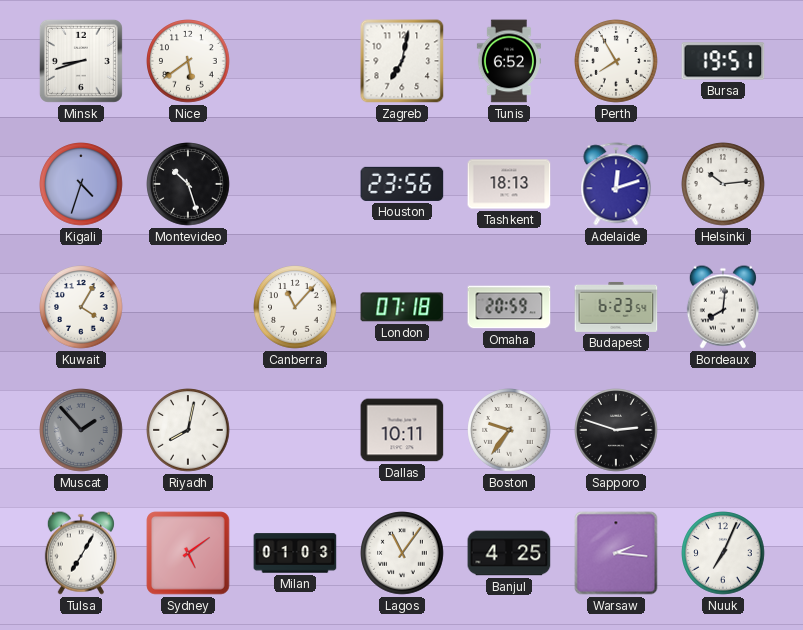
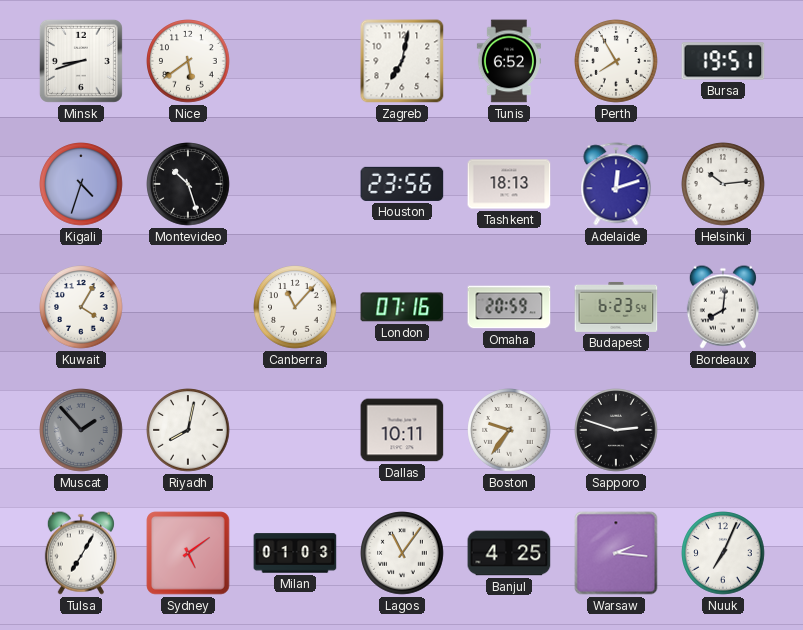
London: 07:18 -> 07:16
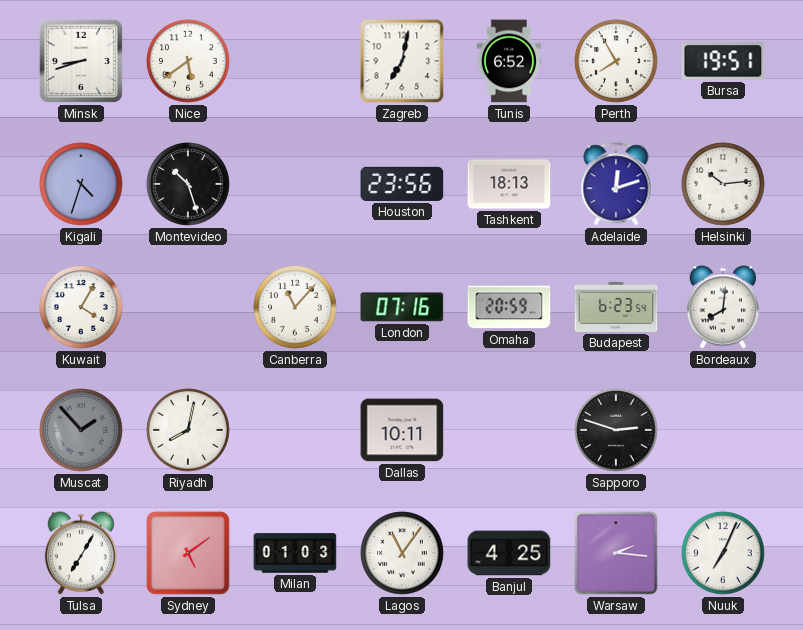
Boston: 9:36 -> none
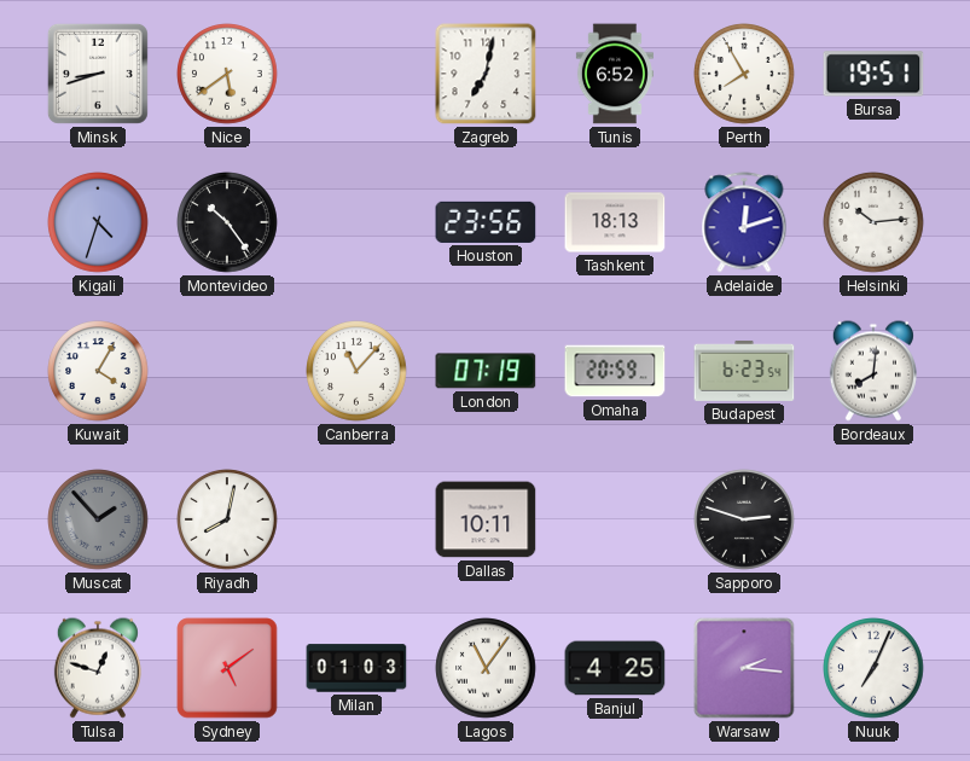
Montevideo: 10:27 -> 10:24
London: 07:16 -> 07:19
Tulsa: 7:05 -> 12:48
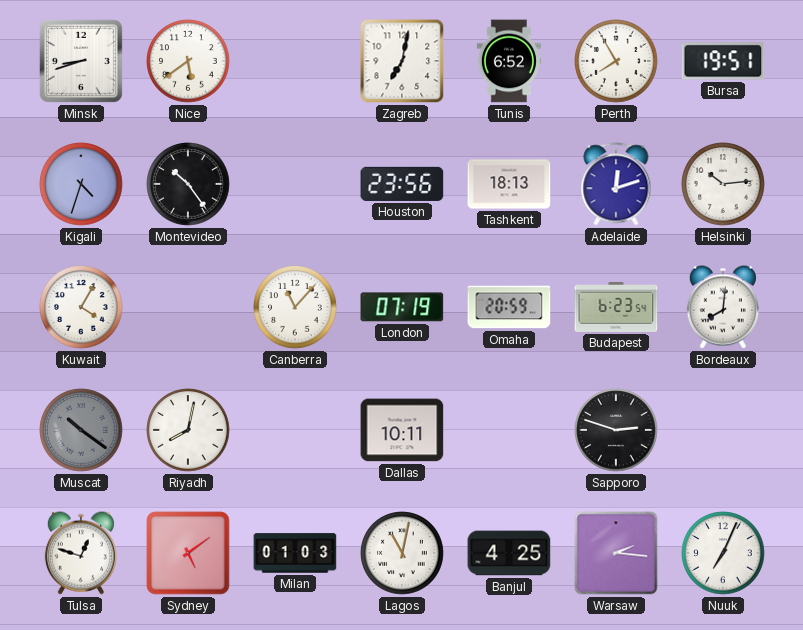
Muscat: 1:53 -> 10:21
Lagos: 11:06 -> 11:02
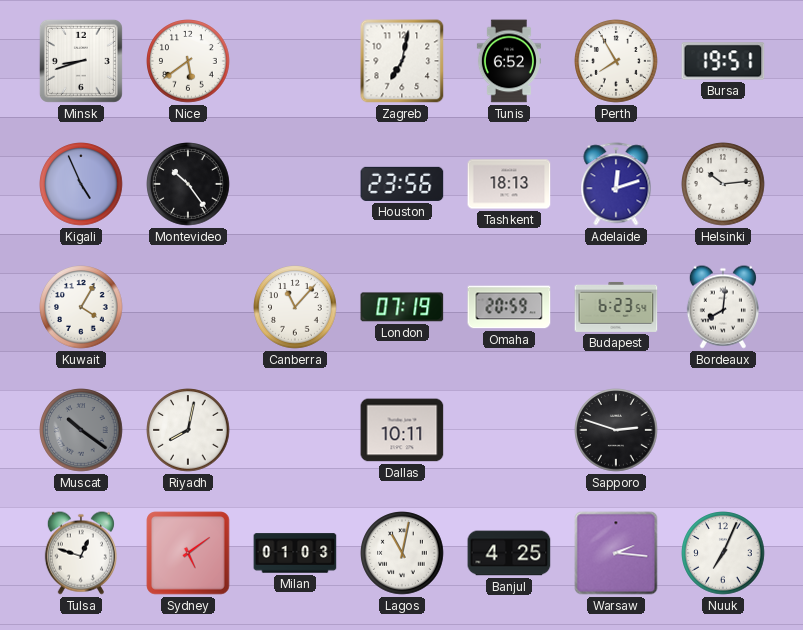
Kigali: 4:33 -> 4:56
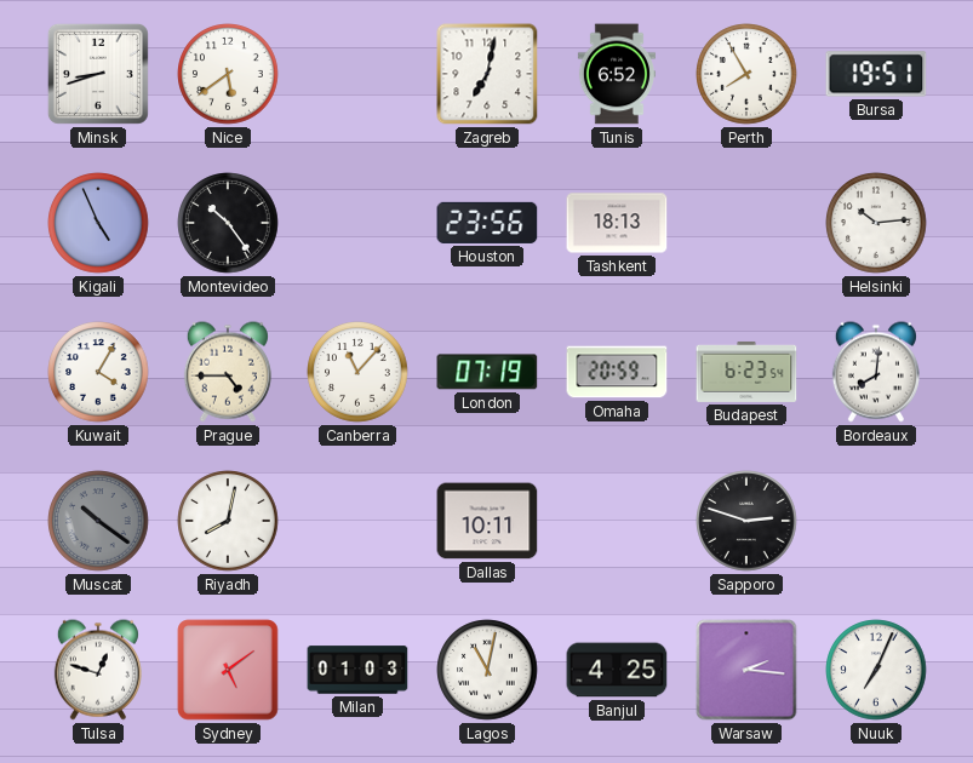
Adelaide: 12:12 -> none
Prague: none -> 4:45
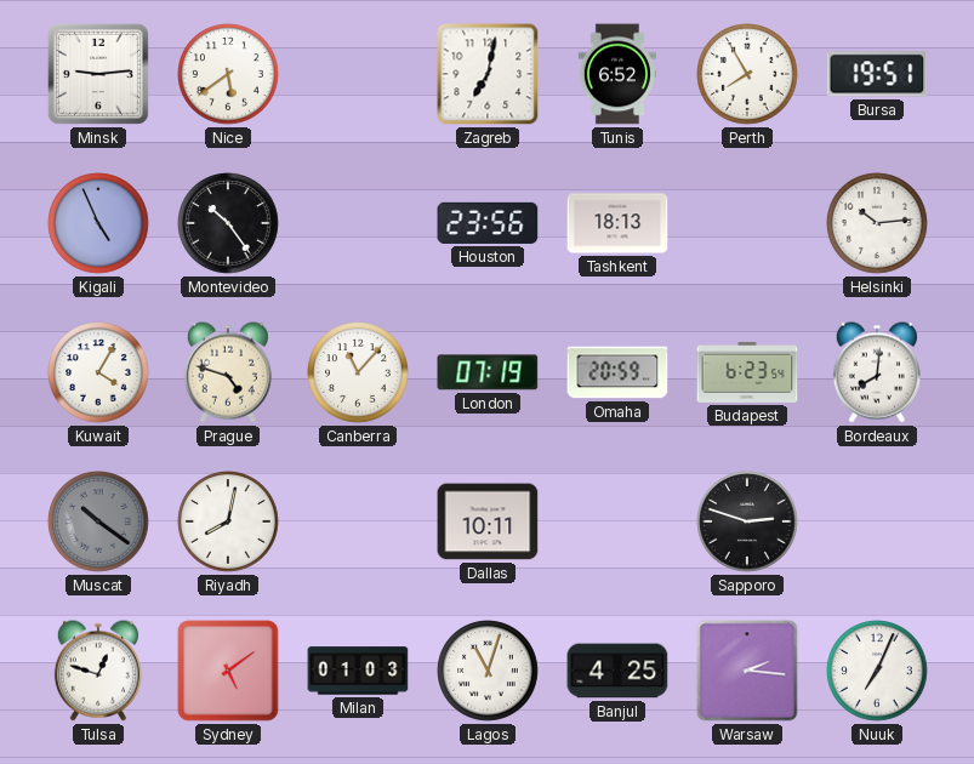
Minsk: 8:42 -> 9:14
Prague: 4:45 -> 4:48
Lagos: 11:02 -> 11:03
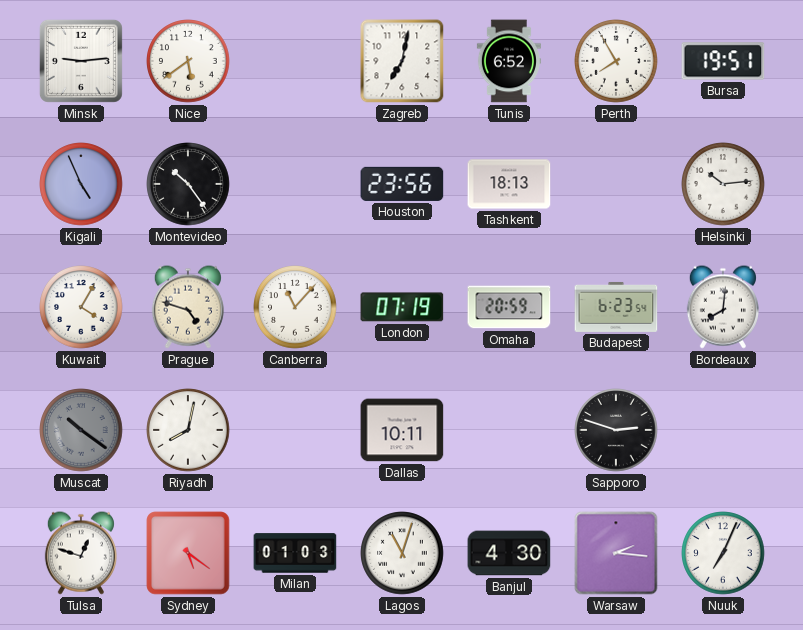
Sydney: 5:09 -> 5:21
Banjul: 4:25 -> 4:30
